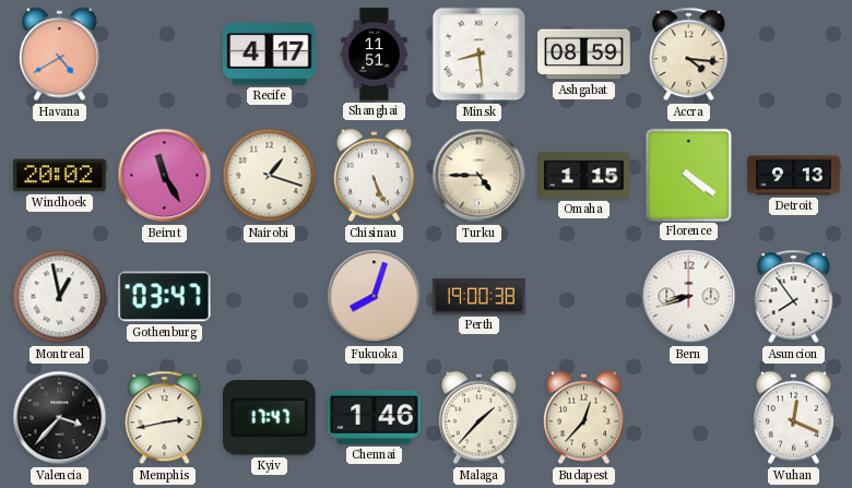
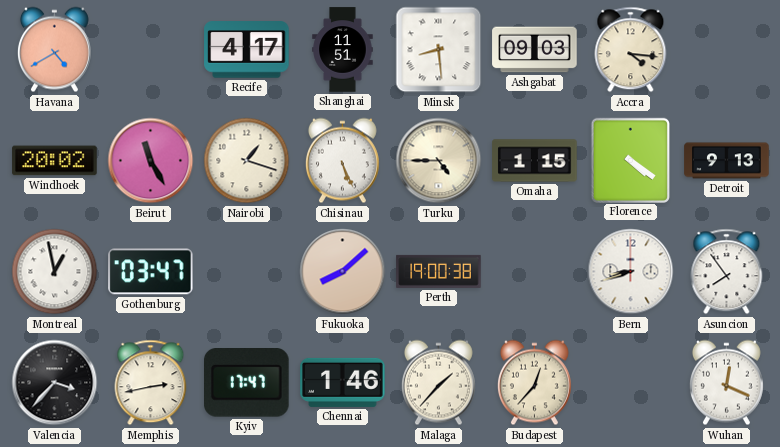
Ashgabat: 08:59 -> 09:03
Fukuoka: 8:03 -> 8:08
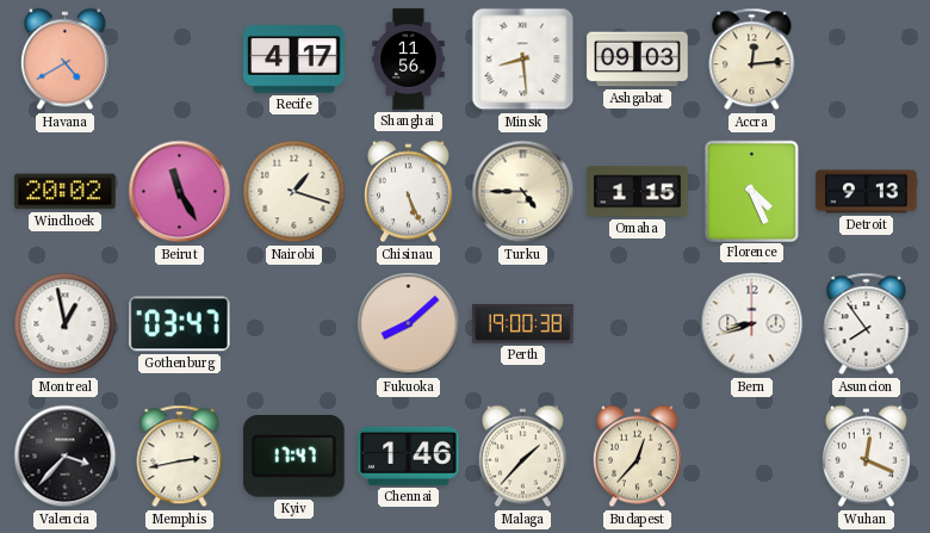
Shanghai: 11:51 -> 11:56
Accra: 4:16 -> 12:14
Florence: 4:21 -> 4:26
